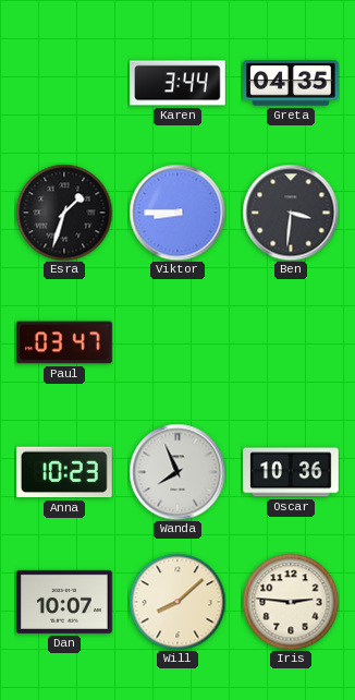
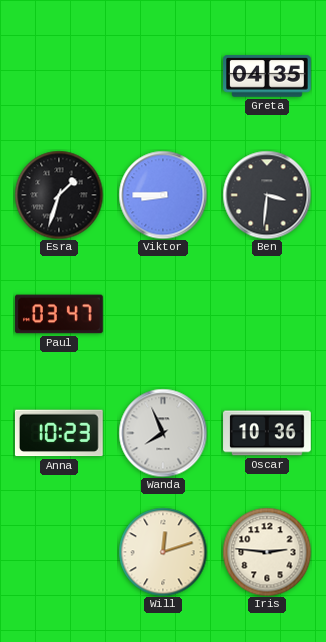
Karen: 3:44 -> none
Dan: 10:07 -> none
Will: 8:08 -> 12:12
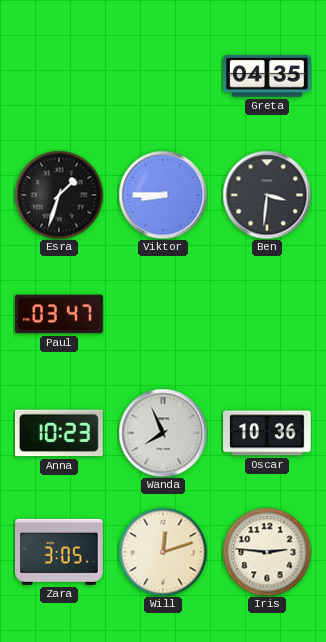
Zara: none -> 3:05
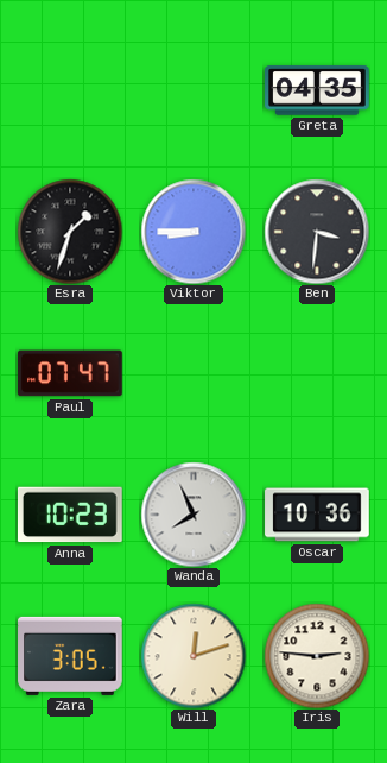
Paul: 03:47 -> 07:47
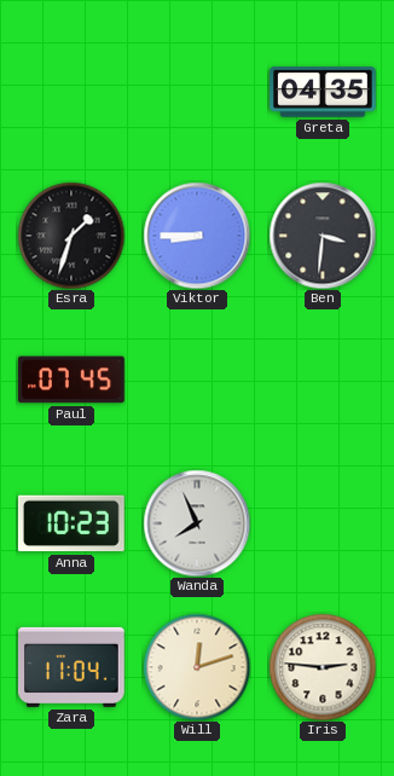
Paul: 07:47 -> 07:45
Oscar: 10:36 -> none
Zara: 3:05 -> 11:04
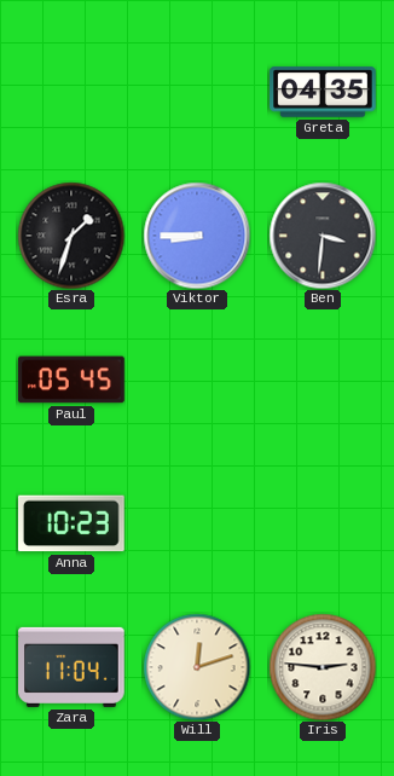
Paul: 07:45 -> 05:45
Wanda: 7:56 -> none
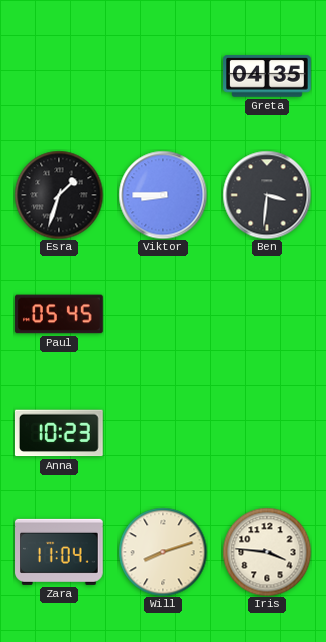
Will: 12:12 -> 8:12
Iris: 2:46 -> 3:46
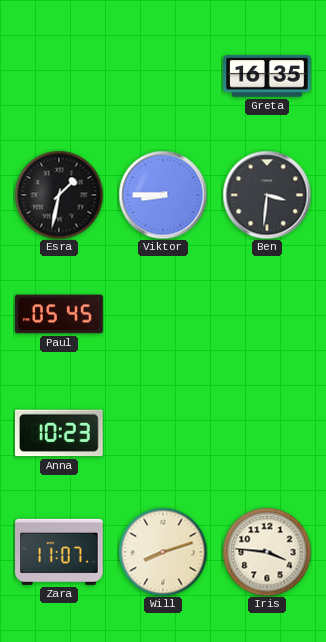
Greta: 04:35 -> 16:35
Esra: 1:33 -> 1:32
Zara: 11:04 -> 11:07
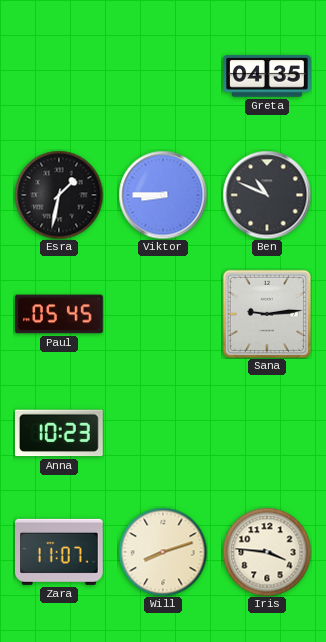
Greta: 16:35 -> 04:35
Ben: 3:31 -> 10:49
Sana: none -> 9:14
